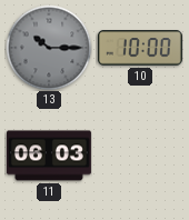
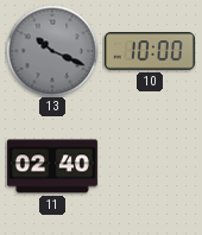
13: 10:15 -> 10:19
11: 06:03 -> 02:40
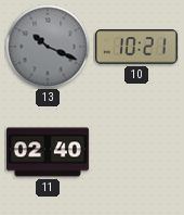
10: 10:00 -> 10:21
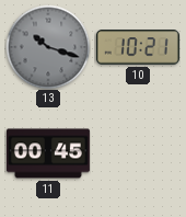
13: 10:19 -> 10:18
11: 02:40 -> 00:45
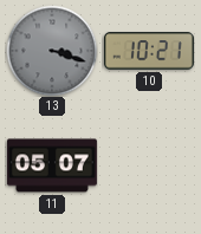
13: 10:18 -> 3:18
11: 00:45 -> 05:07
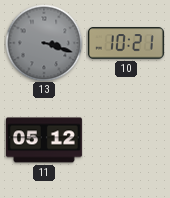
11: 05:07 -> 05:12
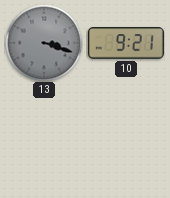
10: 10:21 -> 9:21
11: 05:12 -> none
